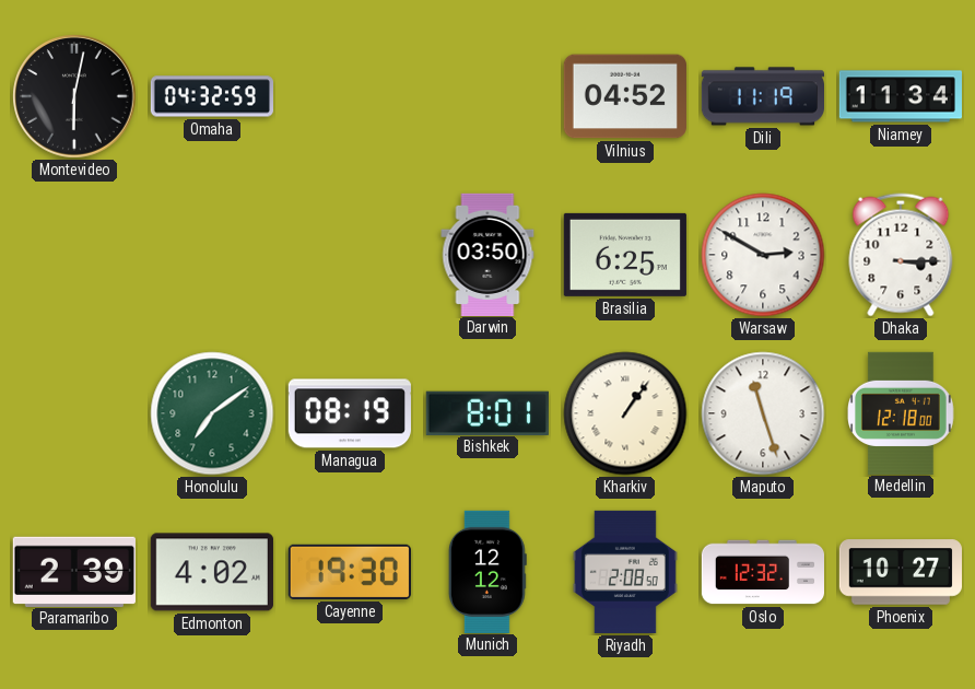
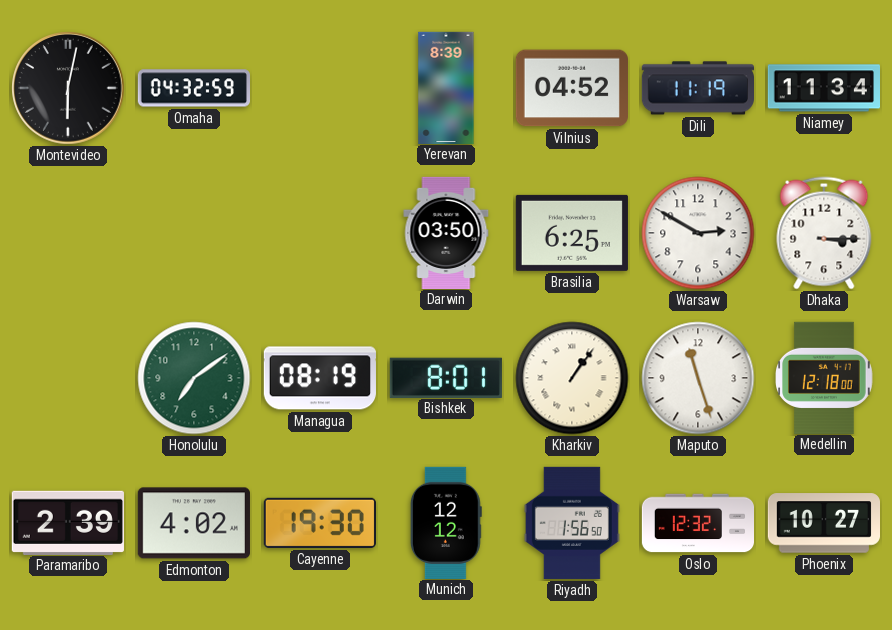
Yerevan: none -> 8:39
Riyadh: 2:08 -> 1:56
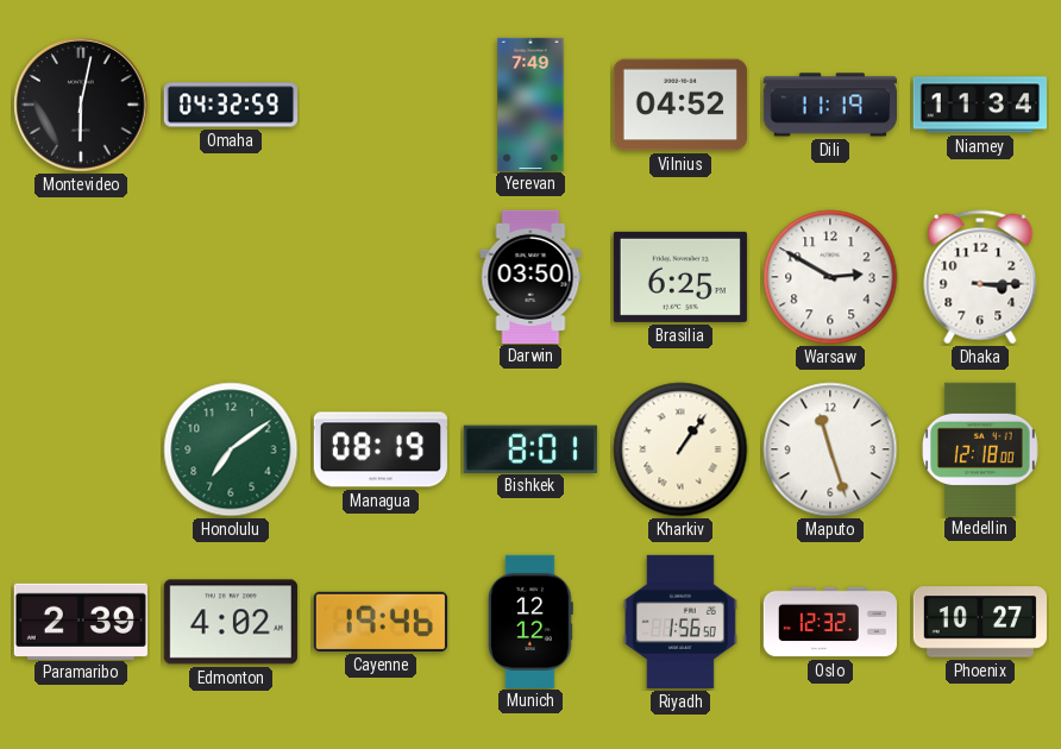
Yerevan: 8:39 -> 7:49
Cayenne: 19:30 -> 19:46
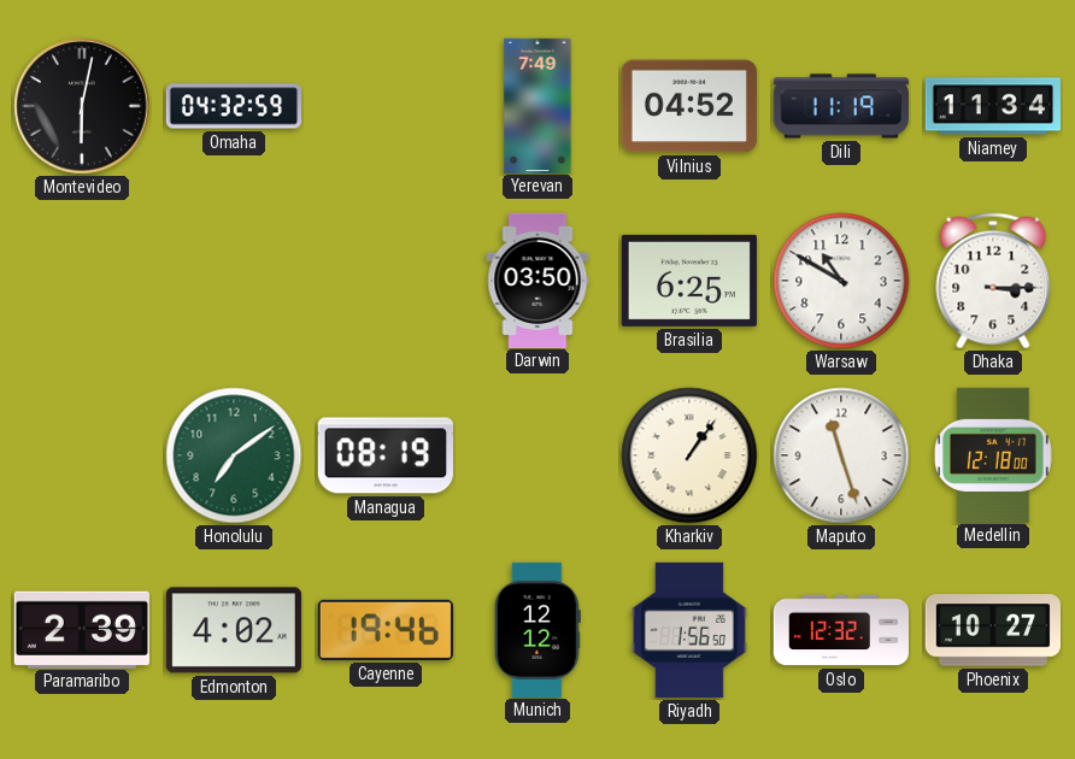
Warsaw: 2:50 -> 10:50
Bishkek: 8:01 -> none
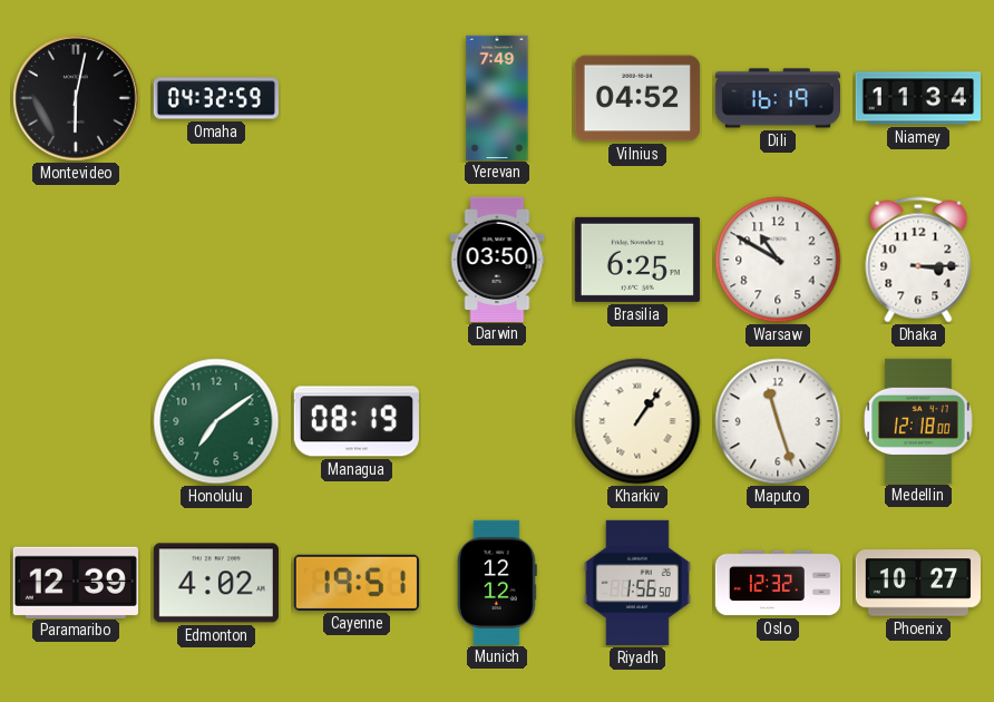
Dili: 11:19 -> 16:19
Paramaribo: 2:39 -> 12:39
Cayenne: 19:46 -> 19:51
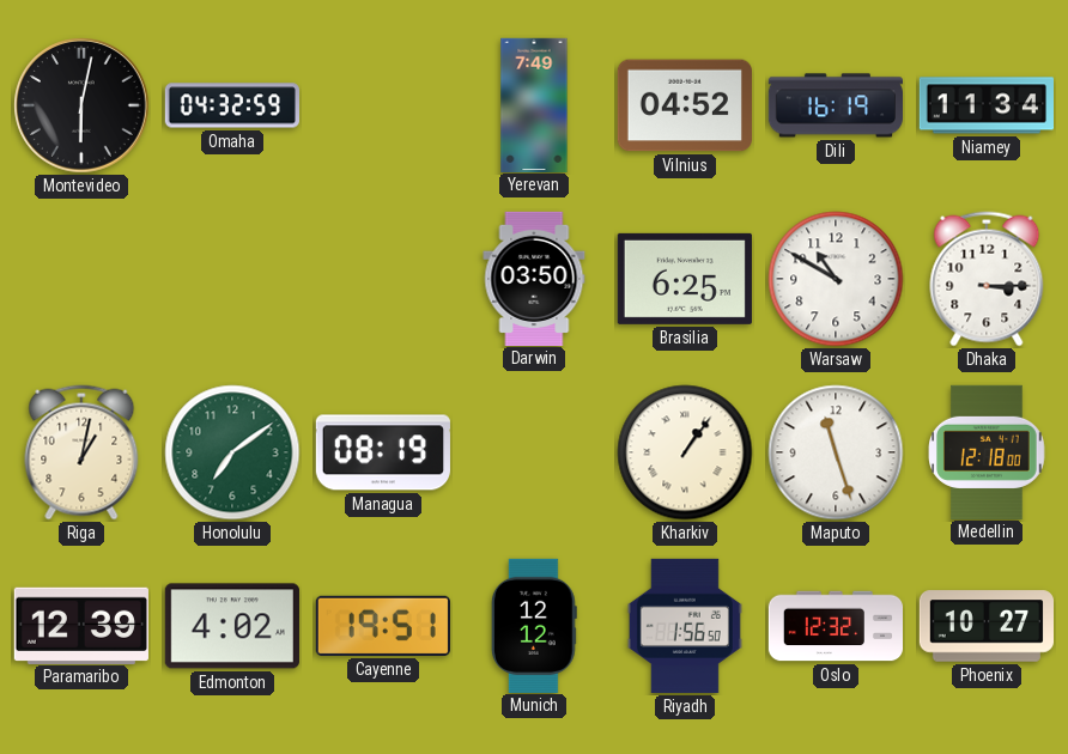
Riga: none -> 1:02
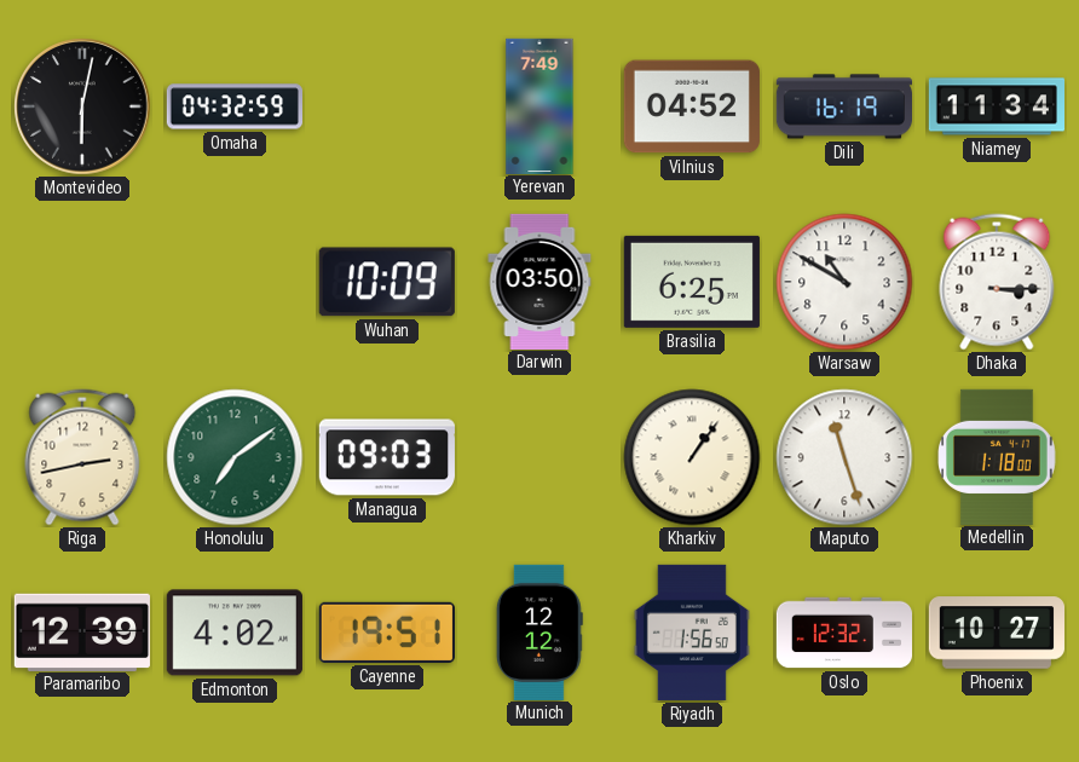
Wuhan: none -> 10:09
Riga: 1:02 -> 2:43
Managua: 08:19 -> 09:03
Medellin: 12:18 -> 1:18
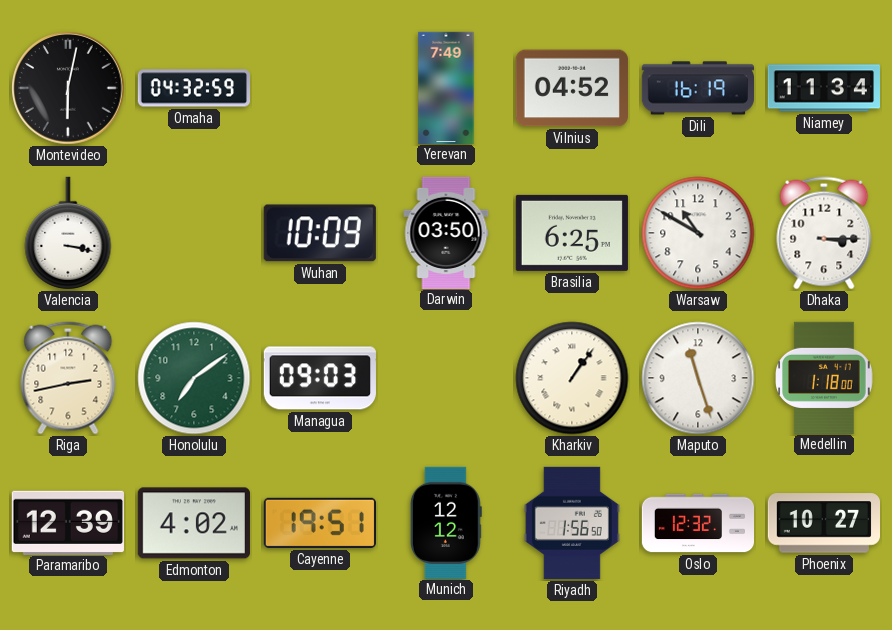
Valencia: none -> 3:17
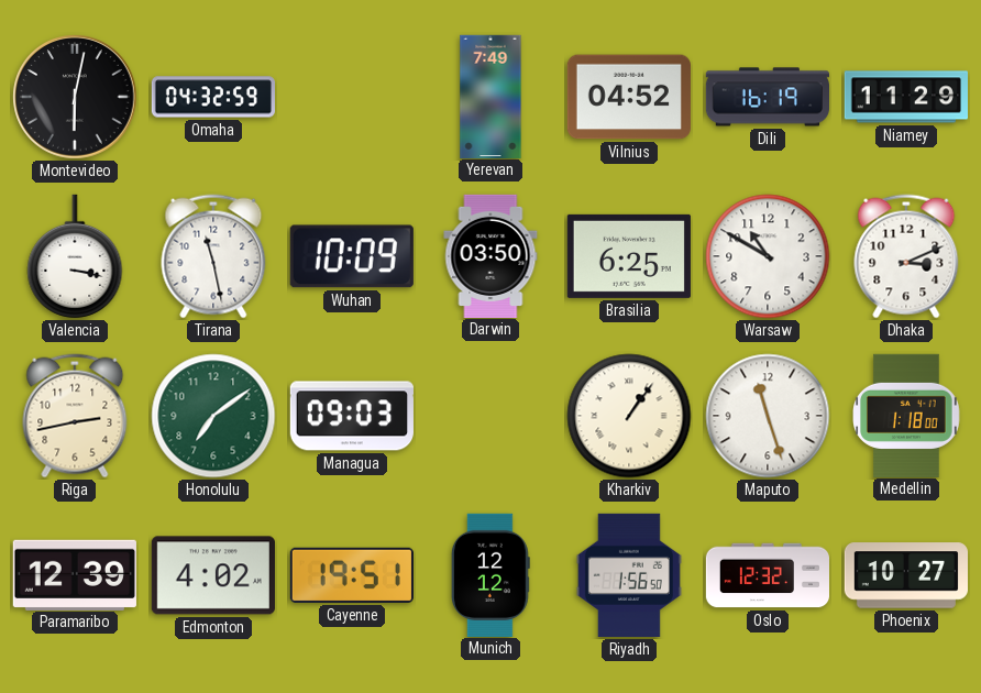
Niamey: 11:34 -> 11:29
Tirana: none -> 11:28
Dhaka: 3:15 -> 3:11
